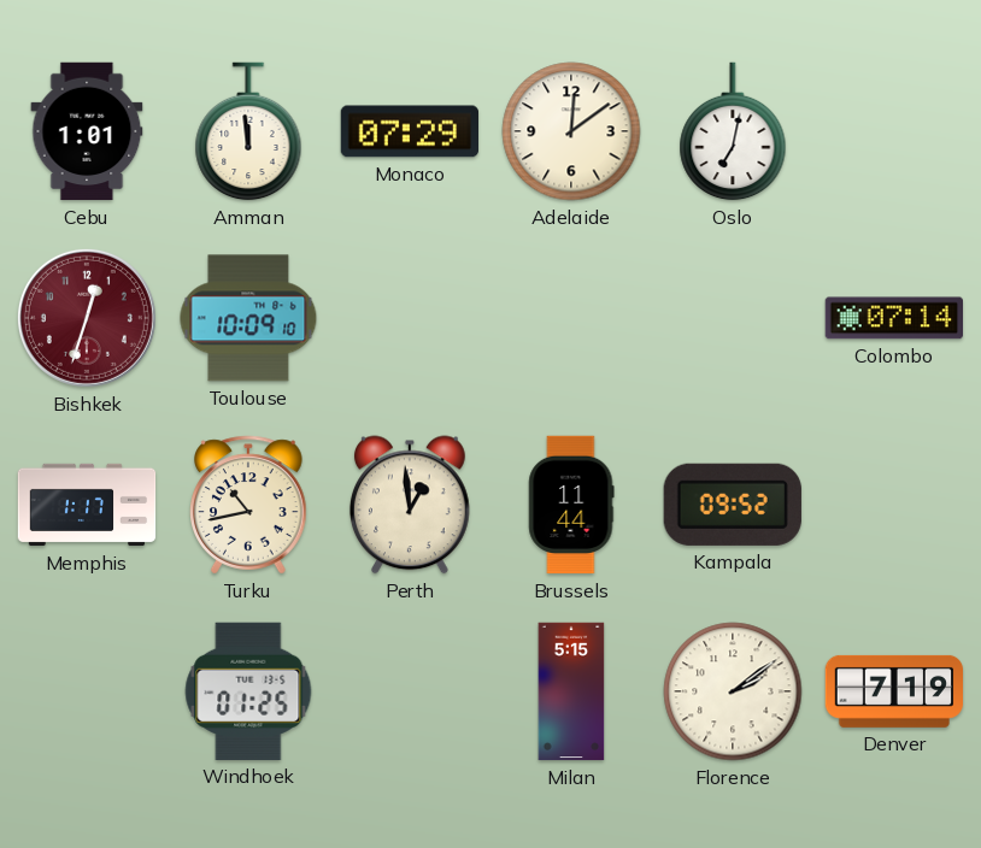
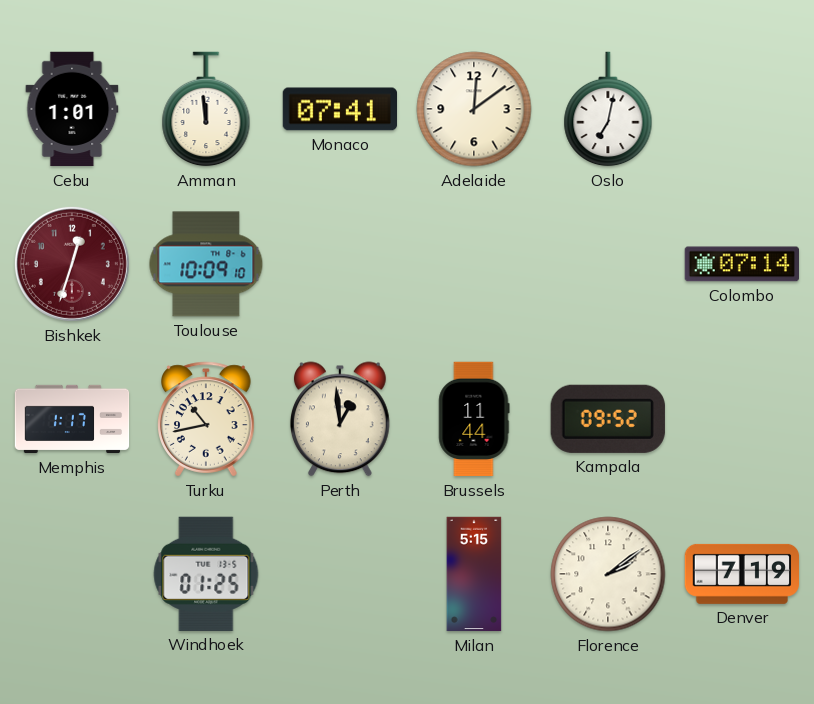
Monaco: 07:29 -> 07:41
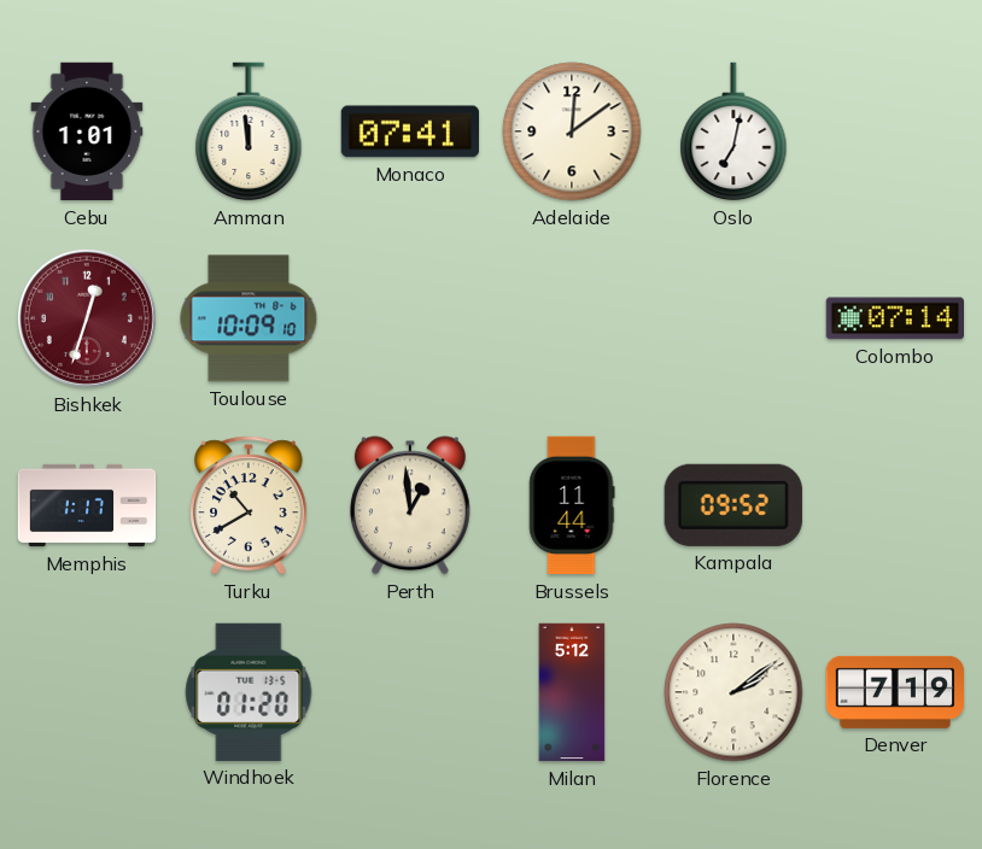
Turku: 10:43 -> 10:40
Windhoek: 01:25 -> 01:20
Milan: 5:15 -> 5:12
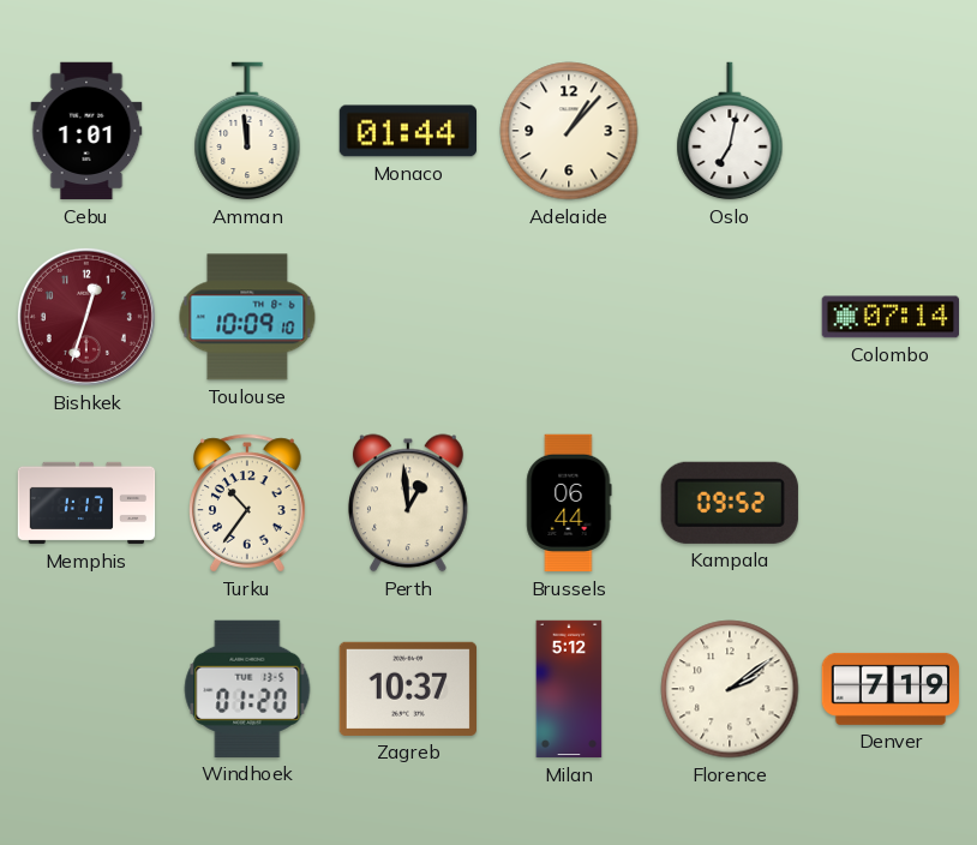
Monaco: 07:41 -> 01:44
Adelaide: 12:09 -> 1:07
Turku: 10:40 -> 10:36
Brussels: 11:44 -> 06:44
Zagreb: none -> 10:37
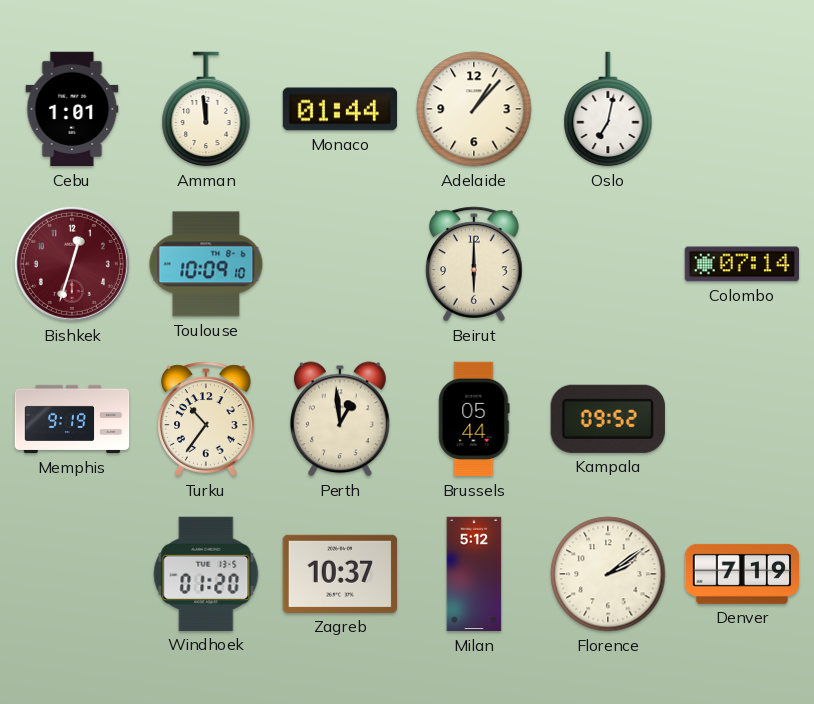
Beirut: none -> 6:00
Memphis: 1:17 -> 9:19
Brussels: 06:44 -> 05:44
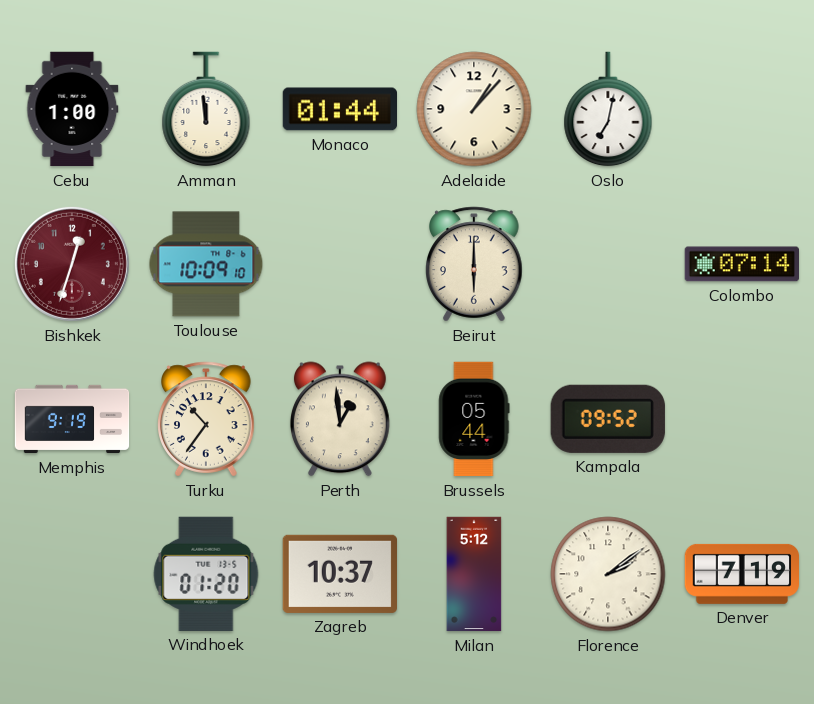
Cebu: 1:01 -> 1:00
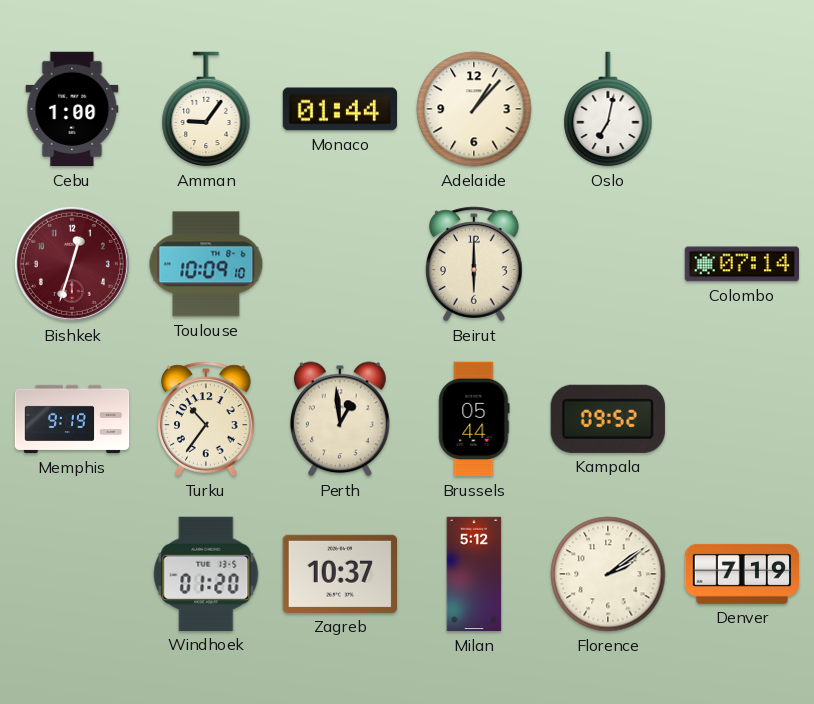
Amman: 11:59 -> 9:06
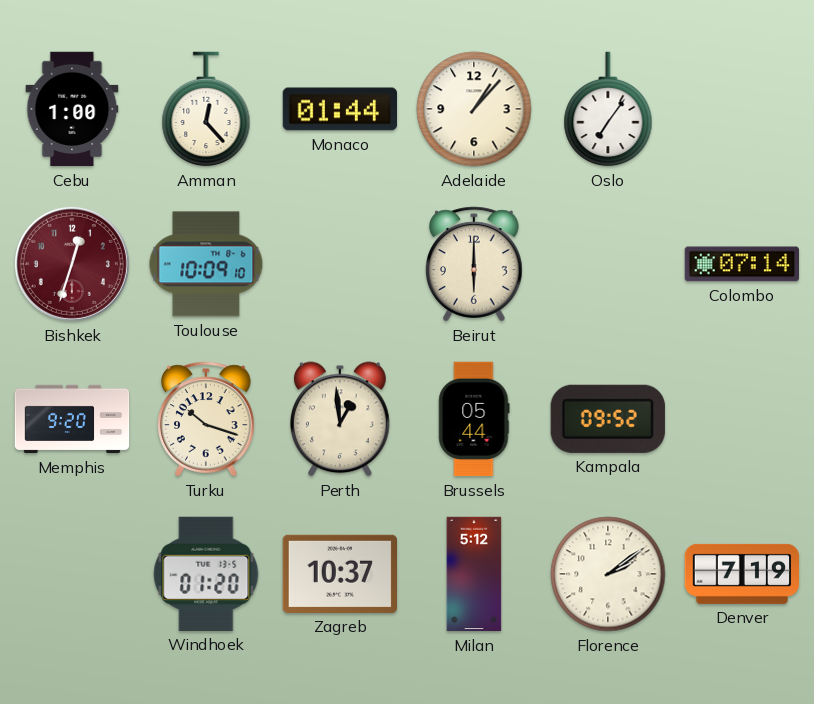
Amman: 9:06 -> 12:23
Oslo: 7:02 -> 7:06
Memphis: 9:19 -> 9:20
Turku: 10:36 -> 10:18
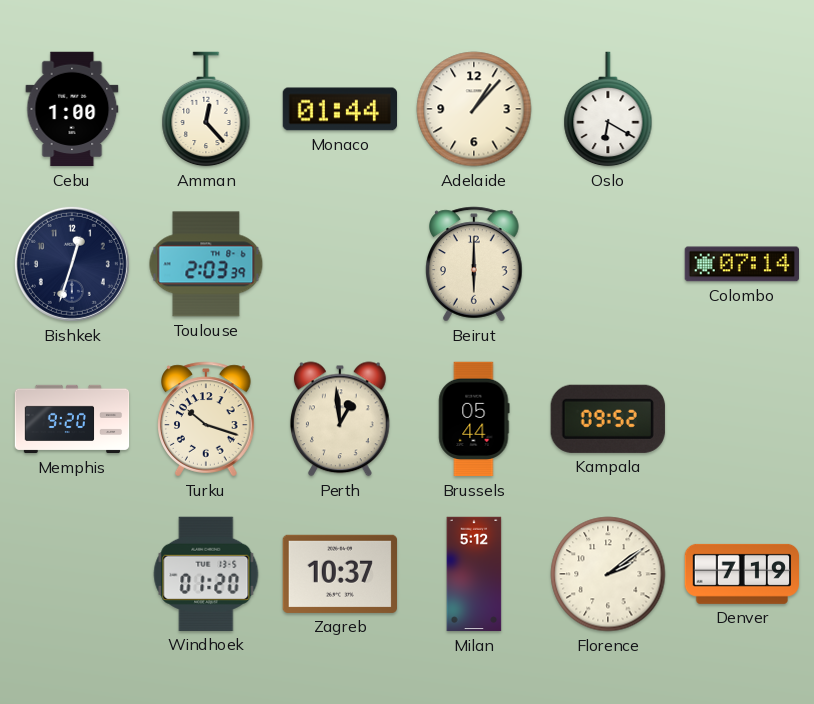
Oslo: 7:06 -> 6:20
Bishkek dial: burgundy -> navy
Toulouse: 10:09 -> 2:03
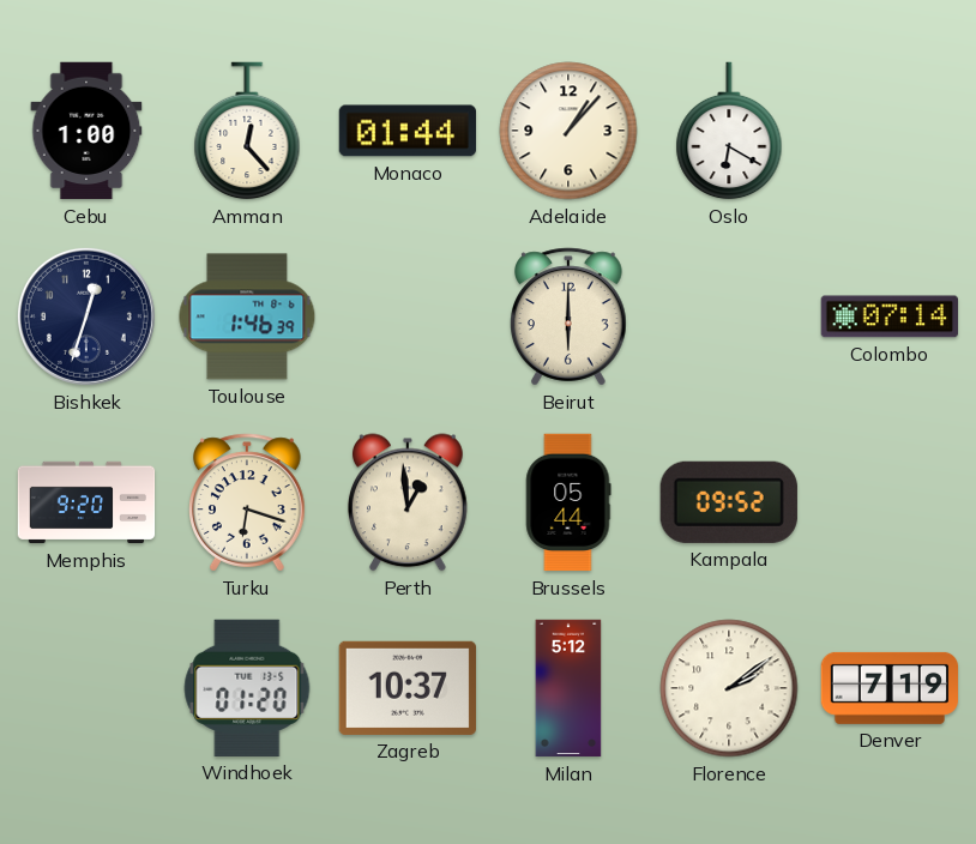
Toulouse: 2:03 -> 1:46
Turku: 10:18 -> 6:18
